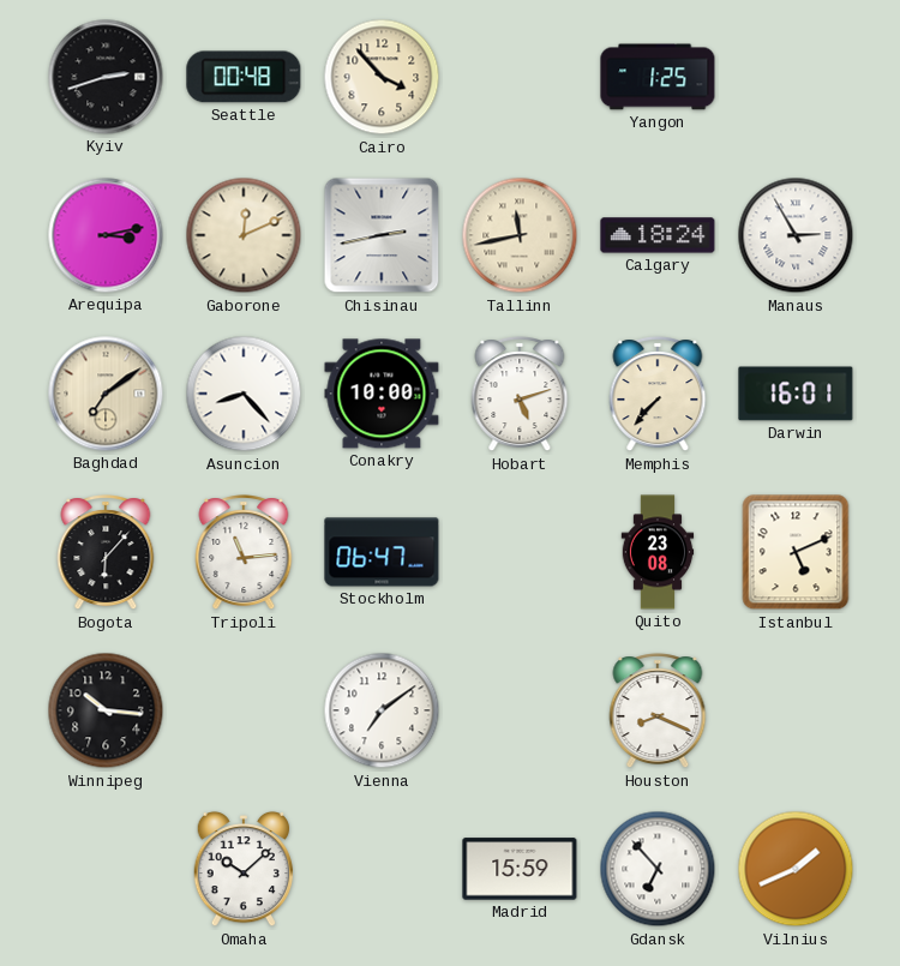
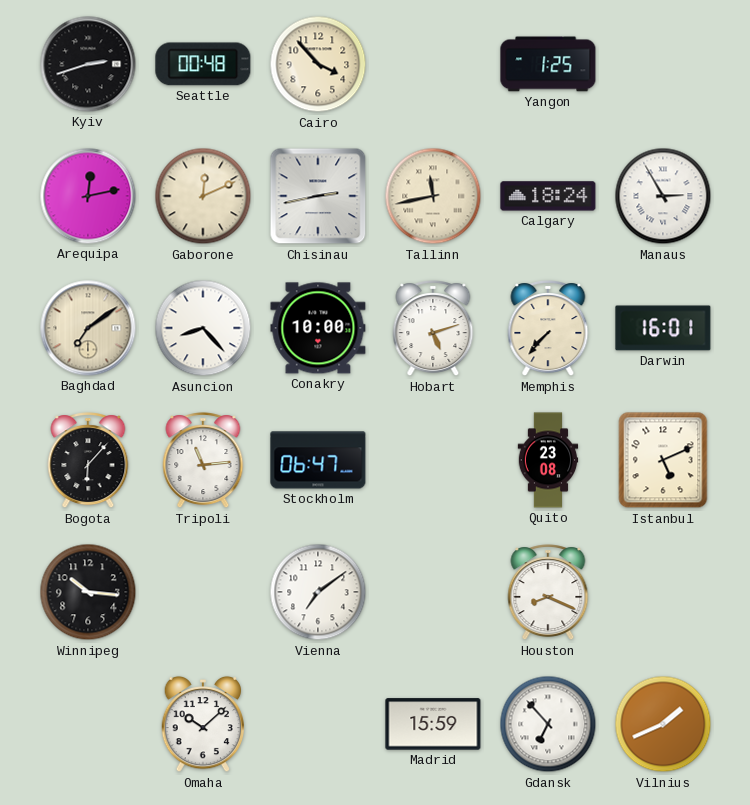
Arequipa: 3:13 -> 12:13
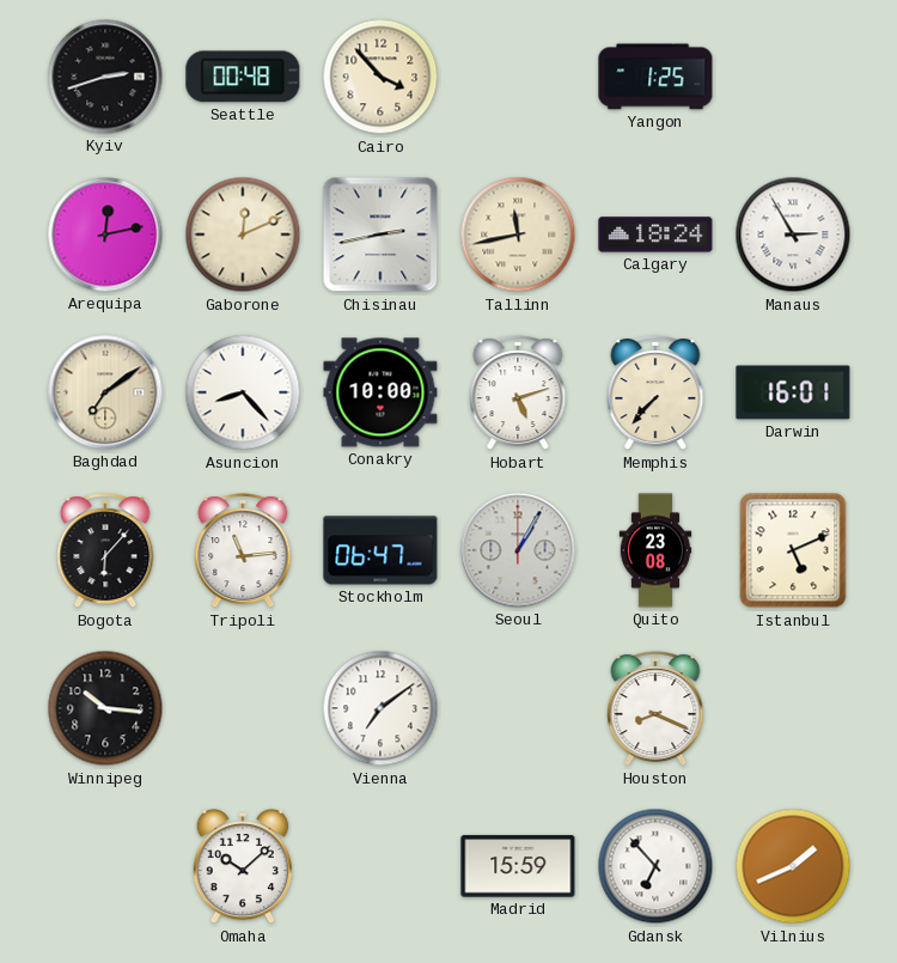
Seoul: none -> 1:05
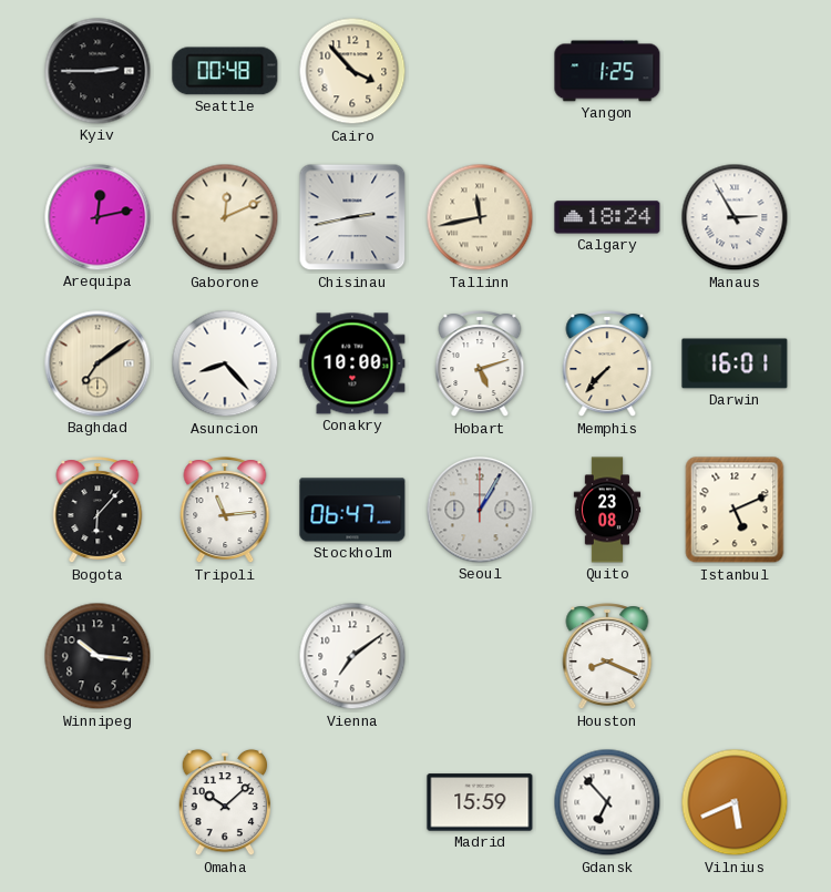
Kyiv: 2:42 -> 2:45
Vilnius: 1:41 -> 5:41
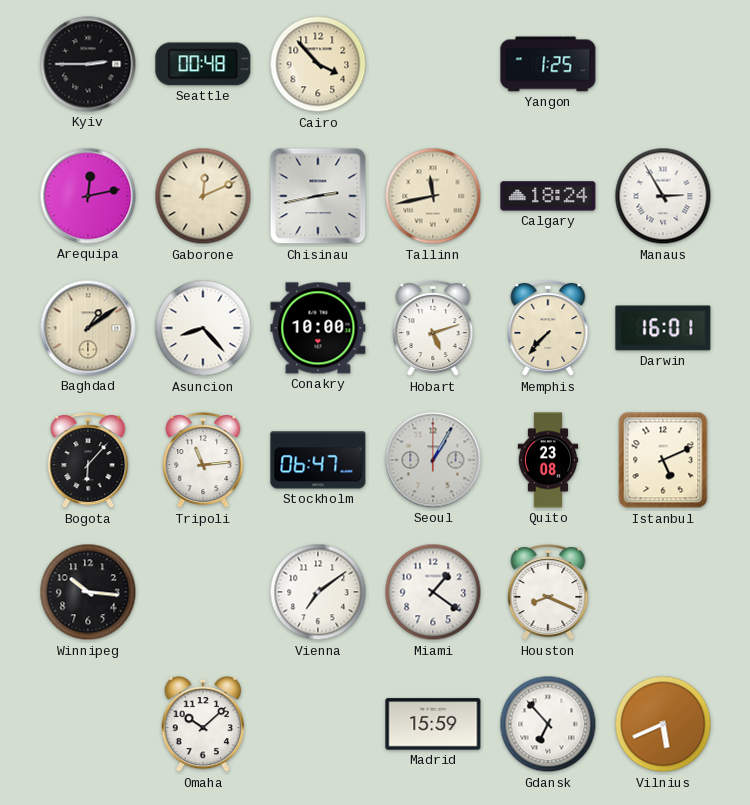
Baghdad: 7:09 -> 1:09
Miami: none -> 1:21
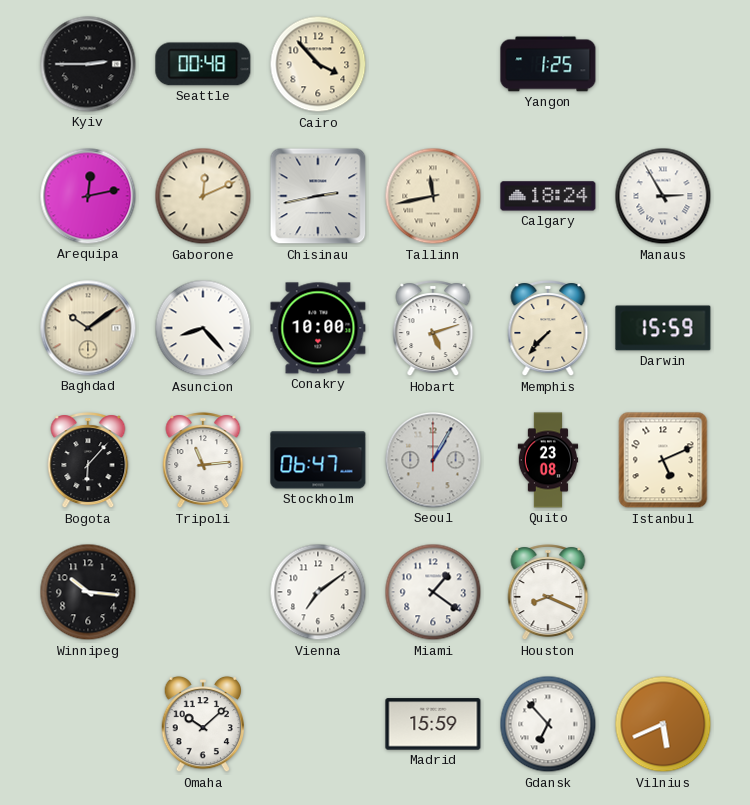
Baghdad: 1:09 -> 10:09
Darwin: 16:01 -> 15:59
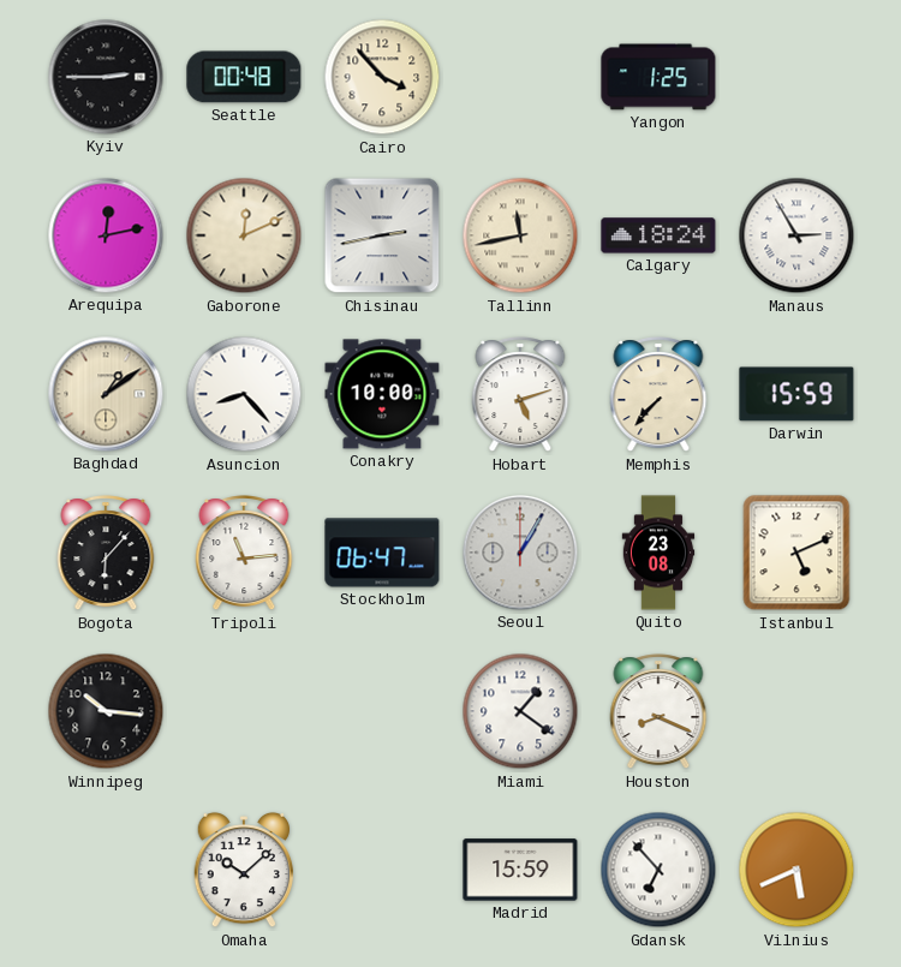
Baghdad: 10:09 -> 1:09
Vienna: 7:09 -> none
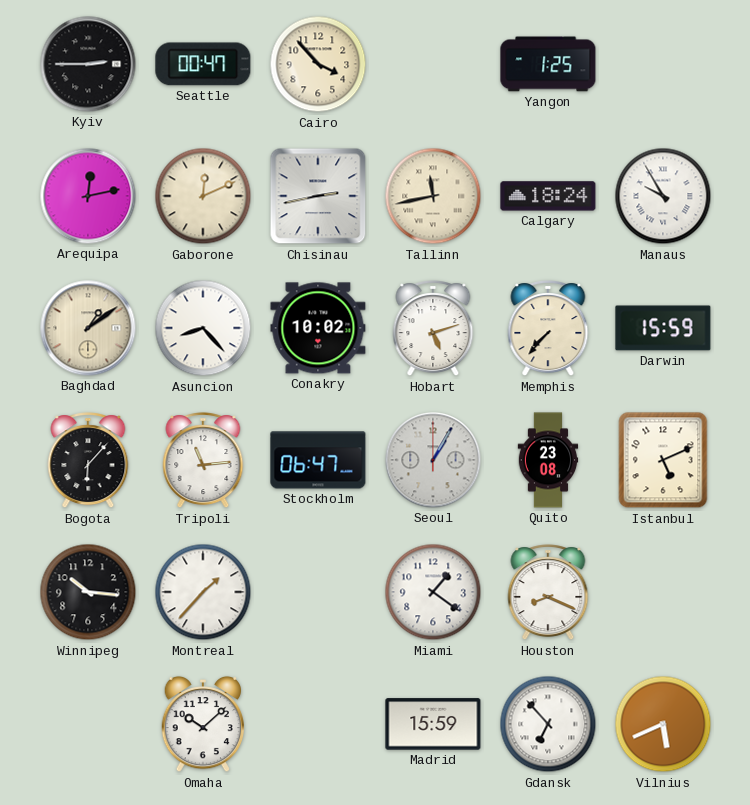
Seattle: 00:48 -> 00:47
Manaus: 2:55 -> 9:55
Conakry: 10:00 -> 10:02
Montreal: none -> 1:37
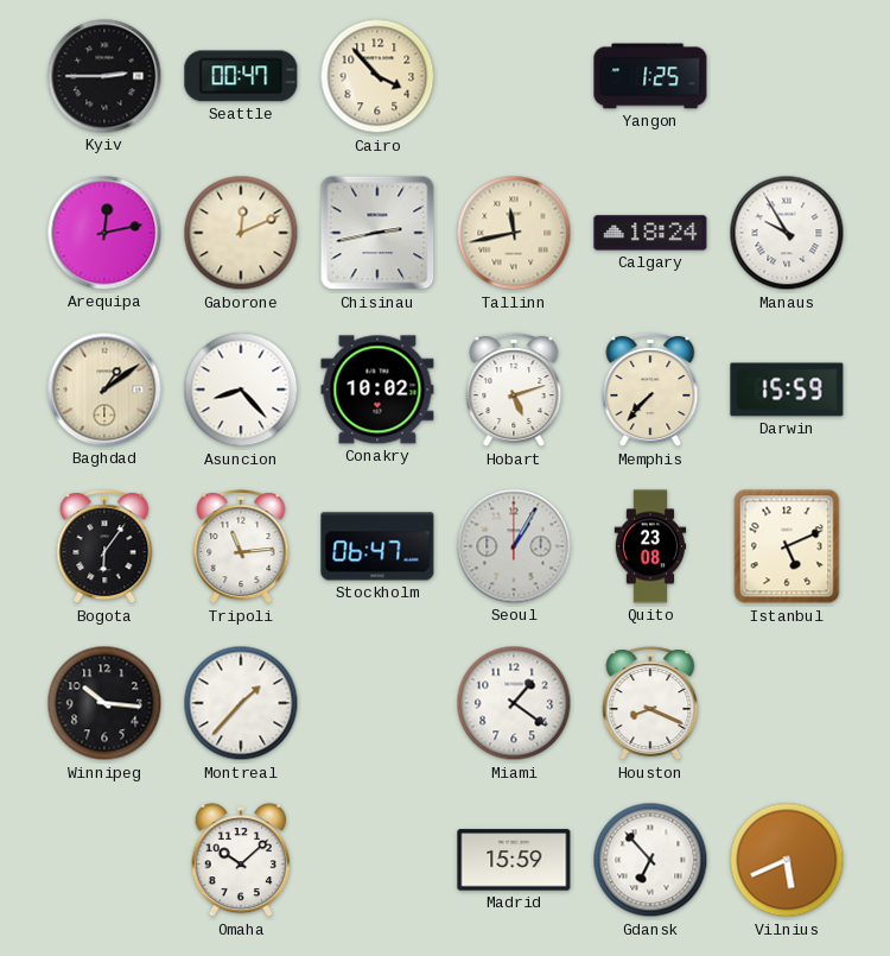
Bogota: 6:07 -> 6:06
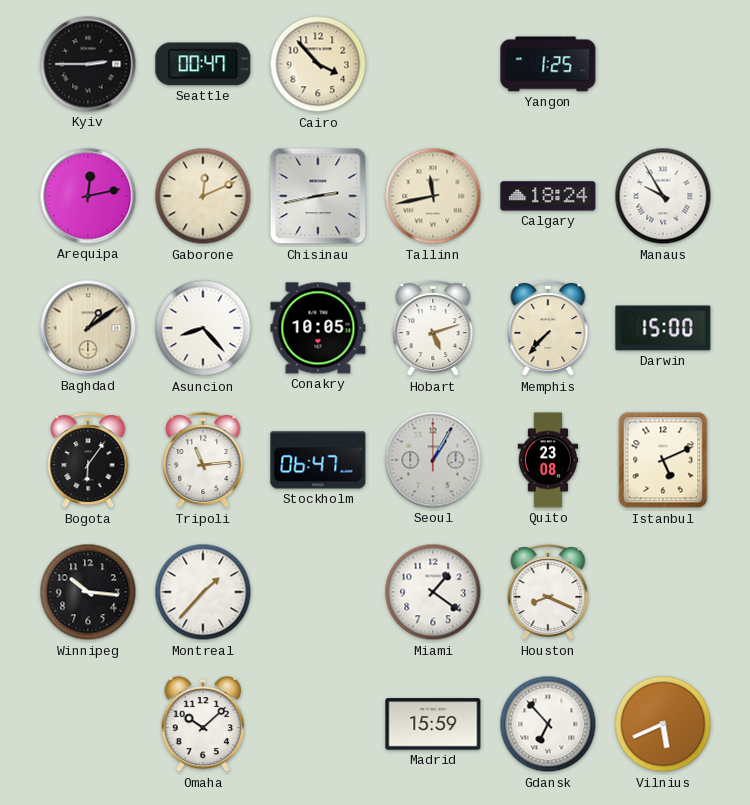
Conakry: 10:02 -> 10:05
Darwin: 15:59 -> 15:00
